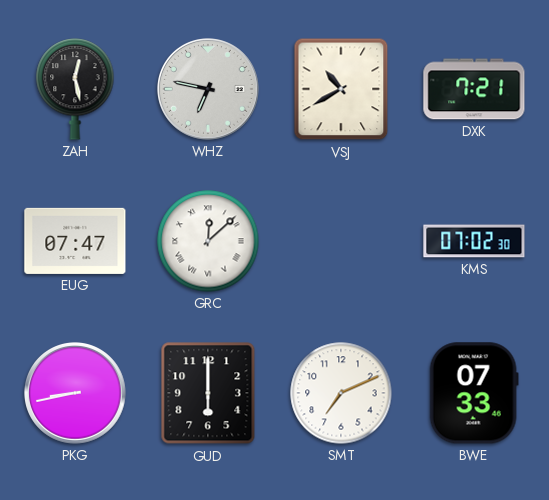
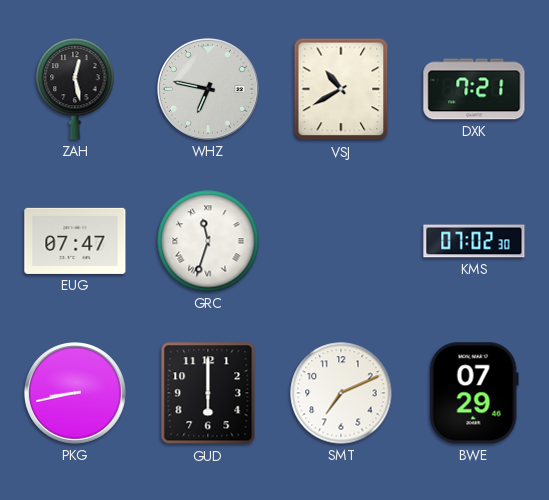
GRC: 12:08 -> 11:33
BWE: 07:33 -> 07:29
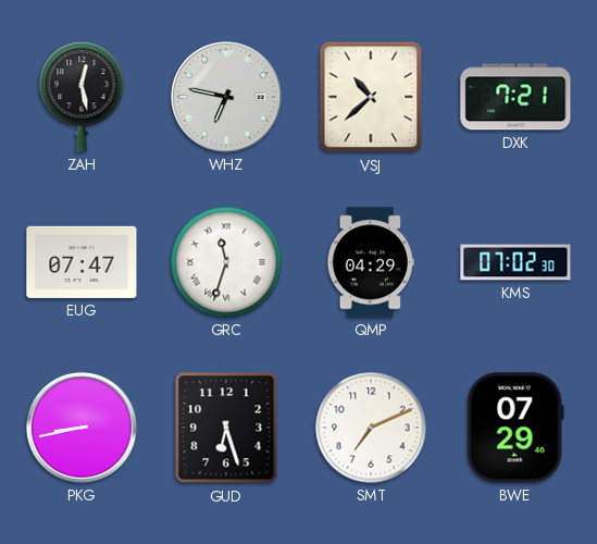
VSJ: 10:40 -> 10:38
QMP: none -> 04:29
GUD: 6:00 -> 6:27
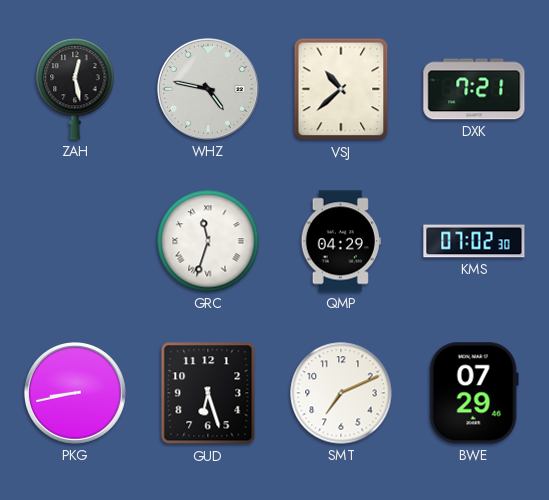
WHZ: 6:47 -> 4:47
EUG: 07:47 -> none
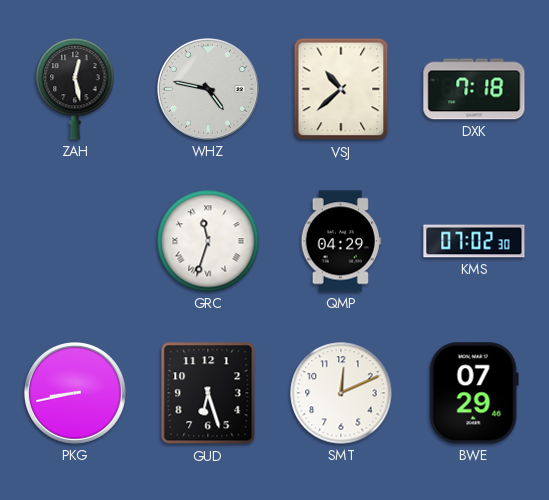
DXK: 7:21 -> 7:18
SMT: 7:11 -> 12:11
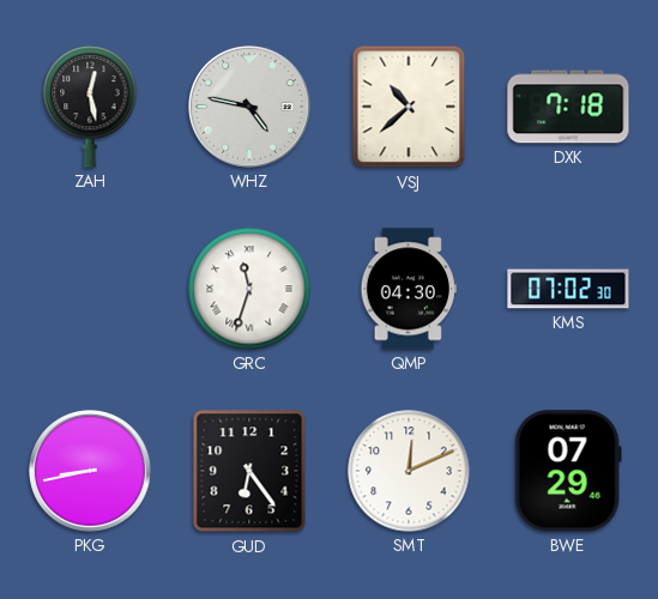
QMP: 04:29 -> 04:30
GUD: 6:27 -> 6:24
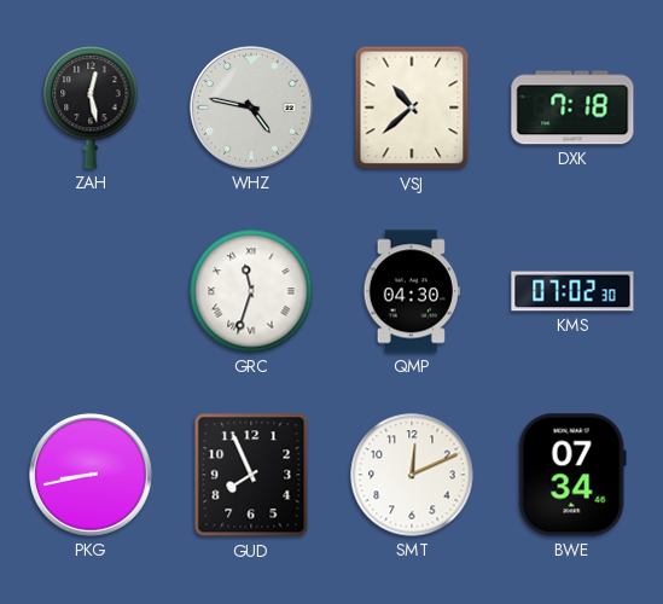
GUD: 6:24 -> 7:56
BWE: 07:29 -> 07:34
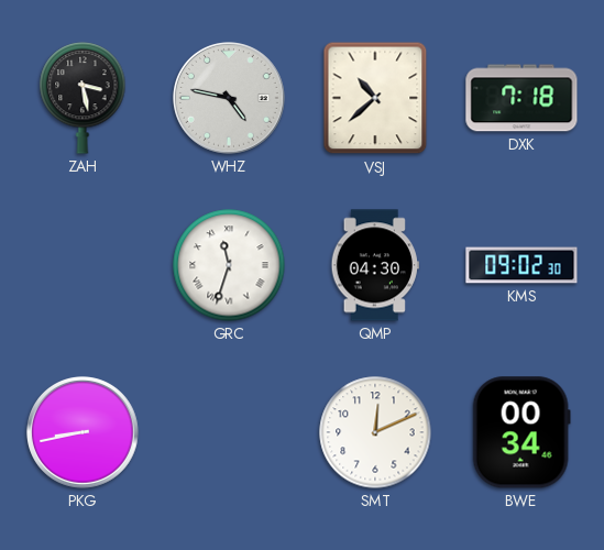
ZAH: 12:28 -> 3:28
KMS: 07:02 -> 09:02
GUD: 7:56 -> none
BWE: 07:34 -> 00:34
